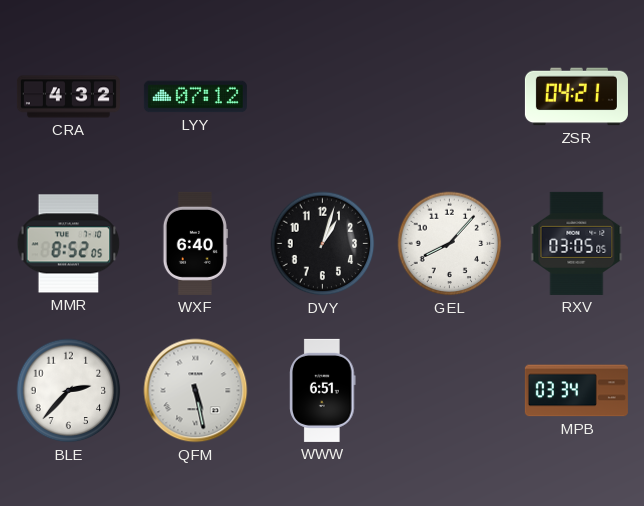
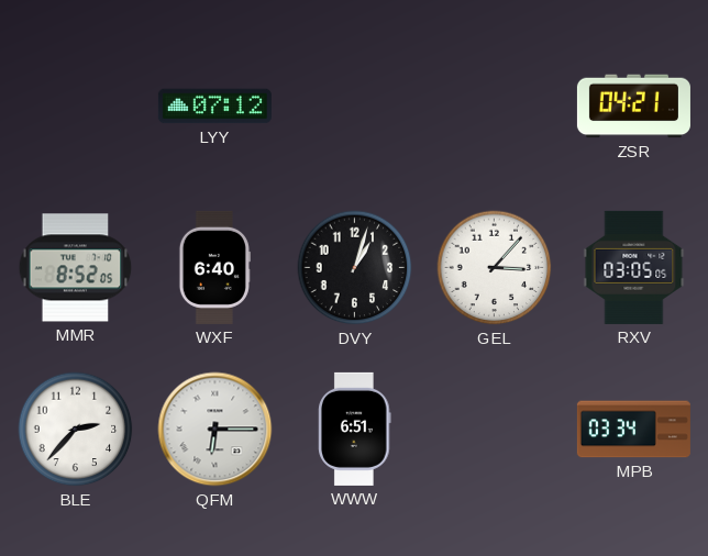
CRA: 4:32 -> none
GEL: 8:07 -> 3:07
QFM: 5:28 -> 6:15
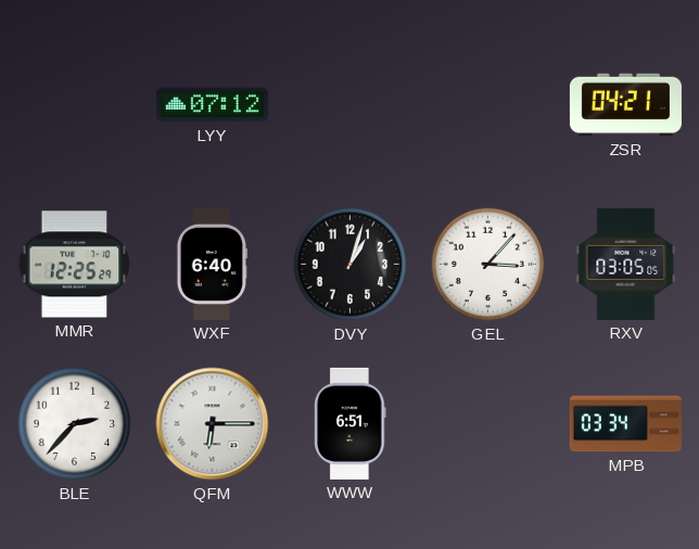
MMR: 8:52 -> 12:25
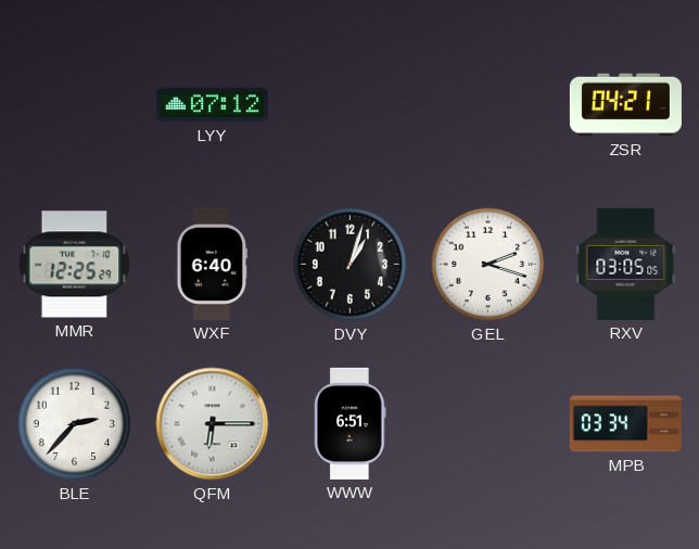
GEL: 3:07 -> 2:18
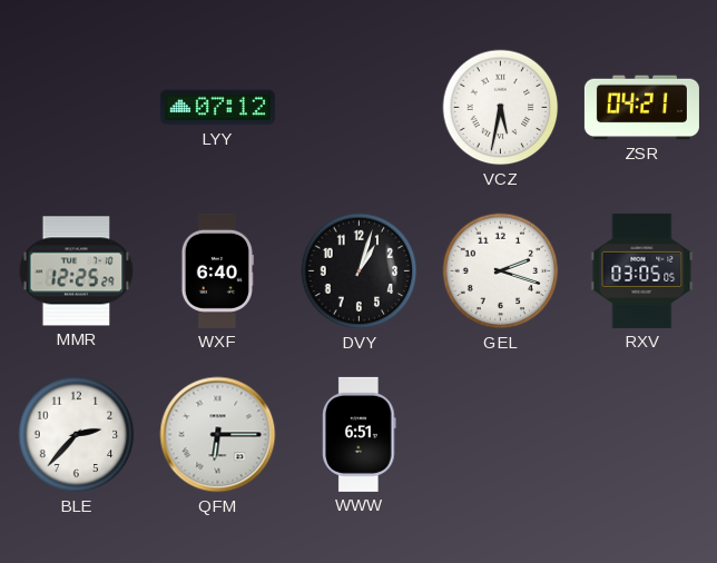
VCZ: none -> 5:32
MPB: 03:34 -> none
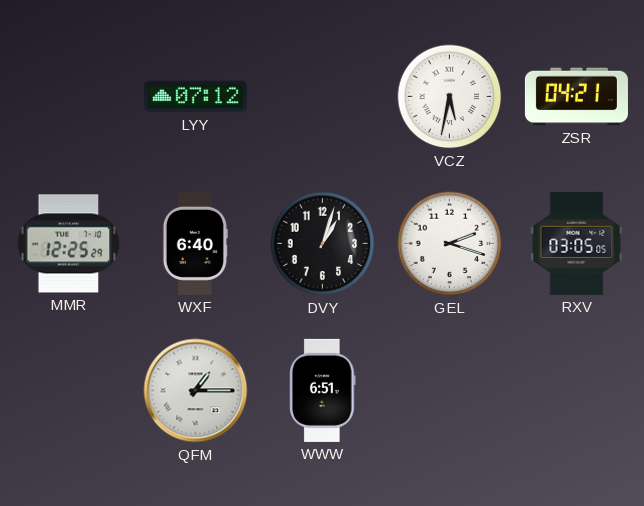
BLE: 2:37 -> none
QFM: 6:15 -> 1:15
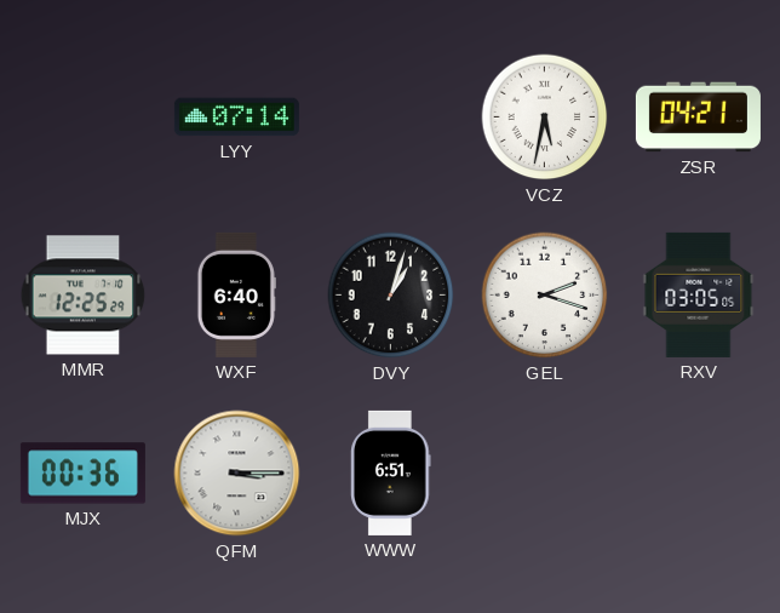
LYY: 07:12 -> 07:14
MJX: none -> 00:36
QFM: 1:15 -> 3:15
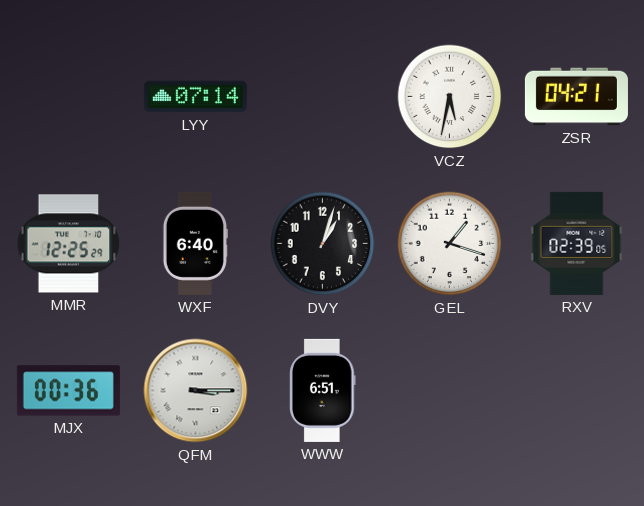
GEL: 2:18 -> 1:18
RXV: 03:05 -> 02:39
